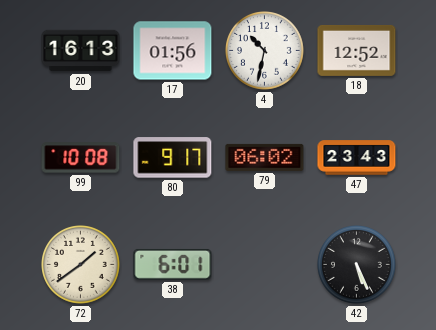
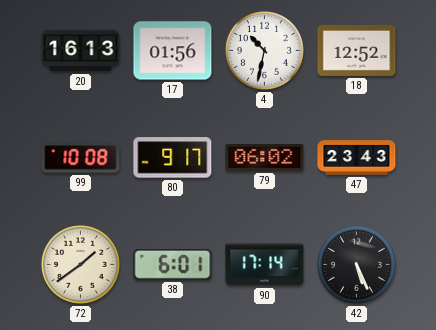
90: none -> 17:14
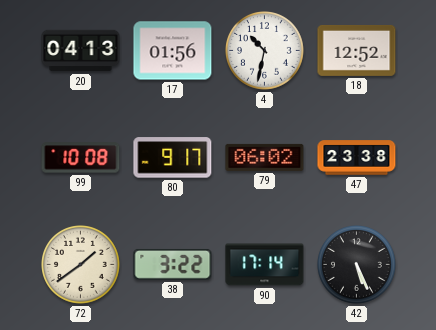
20: 16:13 -> 04:13
47: 23:43 -> 23:38
38: 6:01 -> 3:22
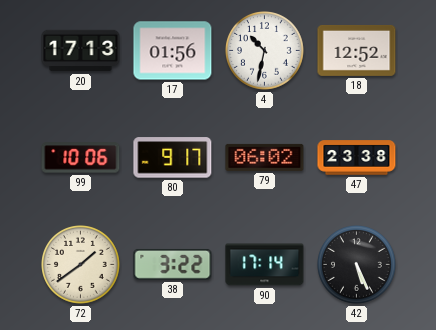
20: 04:13 -> 17:13
99: 10:08 -> 10:06
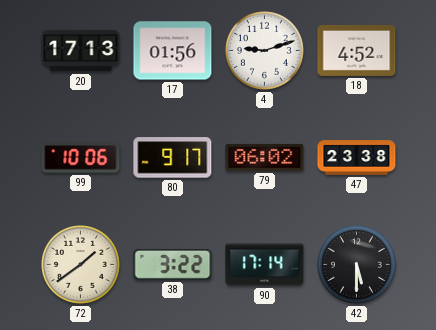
4: 10:32 -> 9:12
18: 12:52 -> 4:52
42: 5:26 -> 5:30
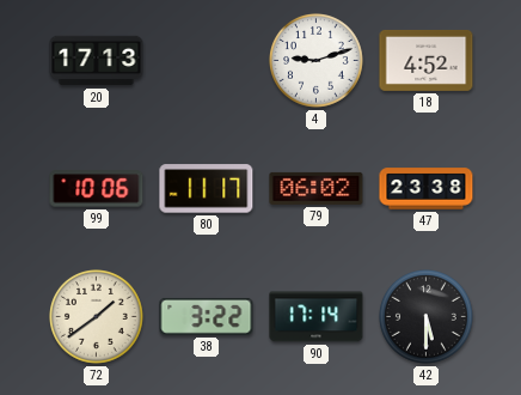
17: 01:56 -> none
80: 9:17 -> 11:17
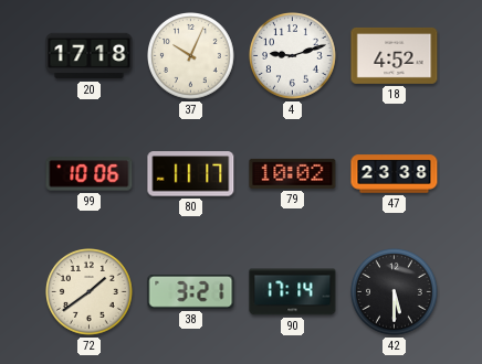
20: 17:13 -> 17:18
37: none -> 10:04
79: 06:02 -> 10:02
38: 3:22 -> 3:21
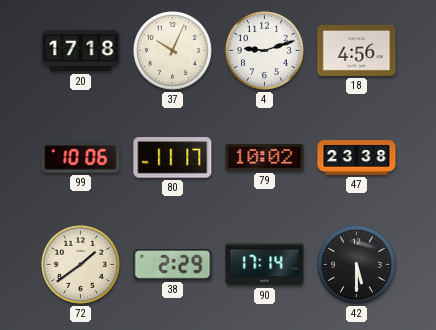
18: 4:52 -> 4:56
38: 3:21 -> 2:29
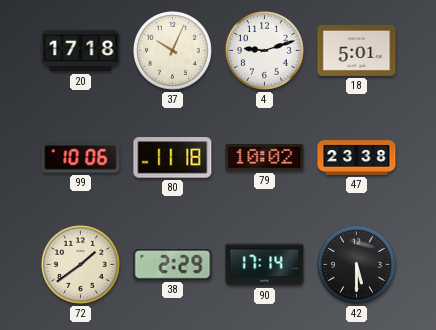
18: 4:56 -> 5:01
80: 11:17 -> 11:18
